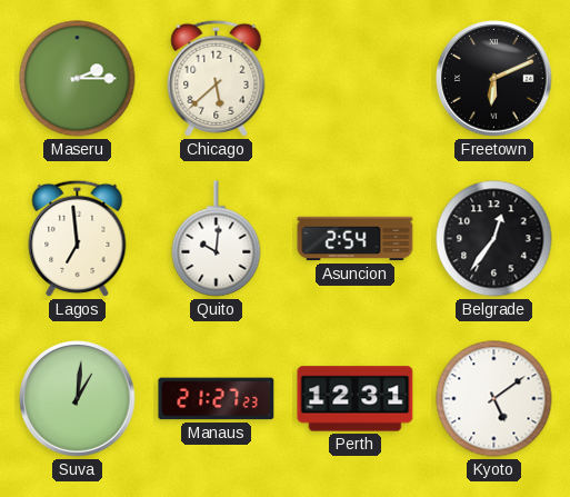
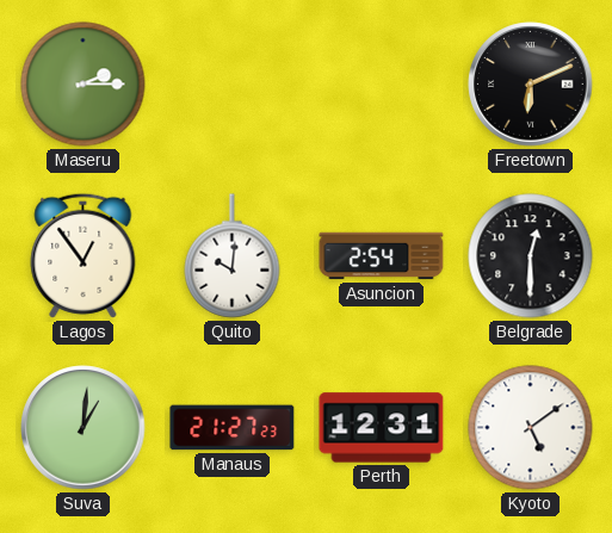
Chicago: 5:38 -> none
Lagos: 6:59 -> 12:54
Belgrade: 12:36 -> 12:30
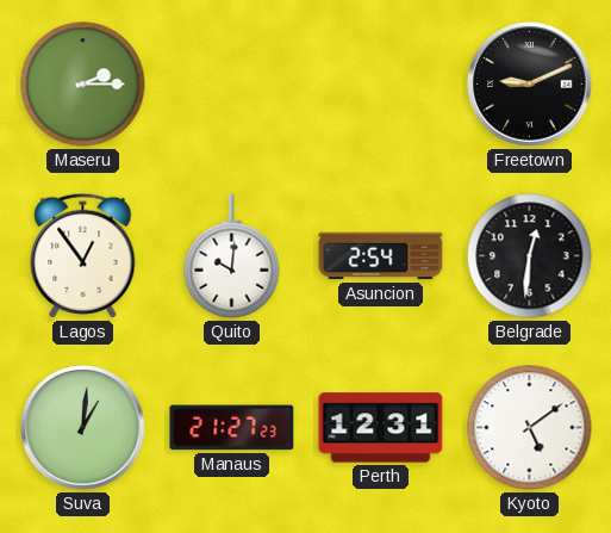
Freetown: 6:11 -> 9:11
Belgrade: 12:30 -> 12:31
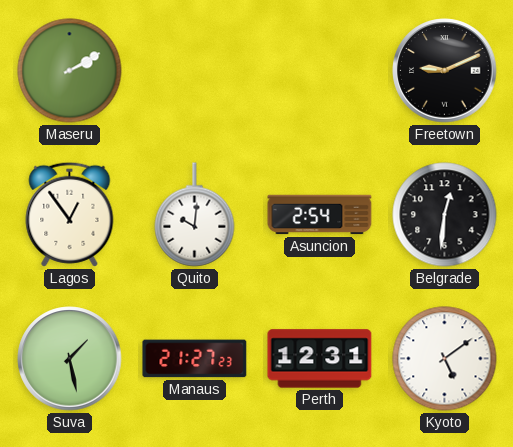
Maseru: 2:15 -> 2:10
Suva: 1:01 -> 1:28
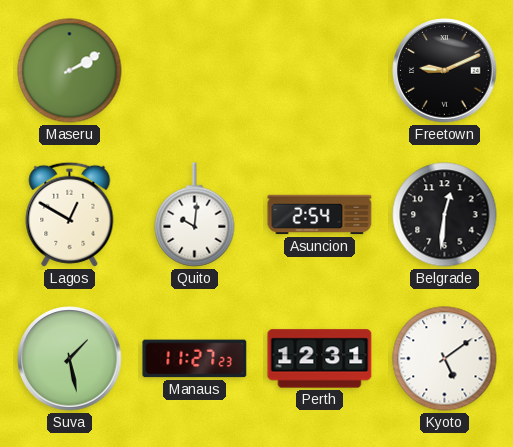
Lagos: 12:54 -> 12:50
Manaus: 21:27 -> 11:27
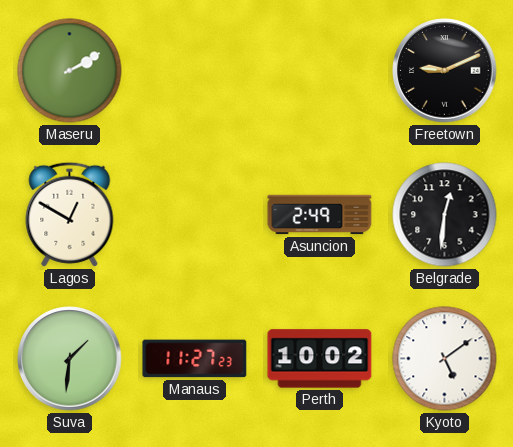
Quito: 10:01 -> none
Asuncion: 2:54 -> 2:49
Suva: 1:28 -> 1:31
Perth: 12:31 -> 10:02
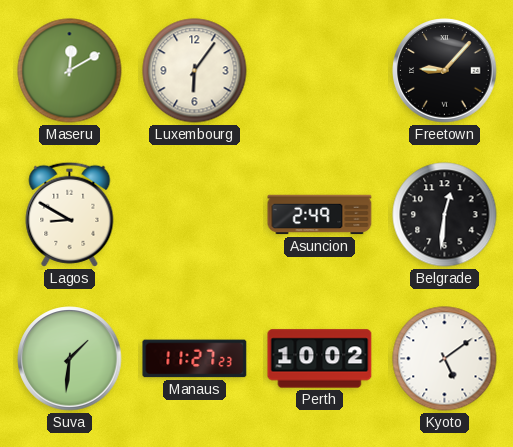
Maseru: 2:10 -> 12:10
Luxembourg: none -> 6:06
Freetown: 9:11 -> 9:07
Lagos: 12:50 -> 8:50
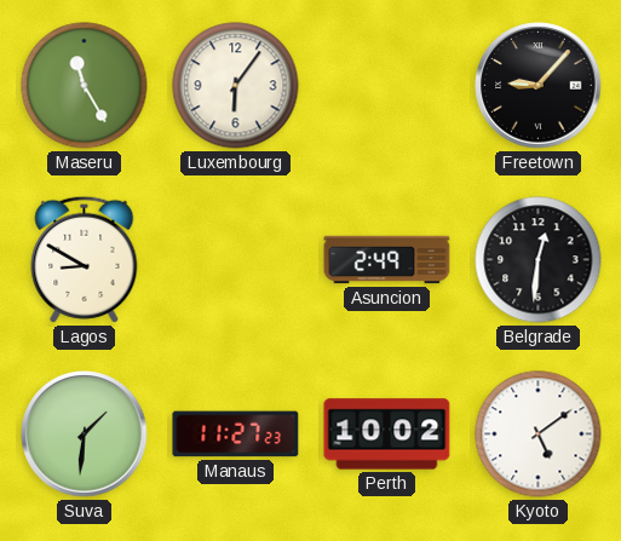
Maseru: 12:10 -> 11:25
